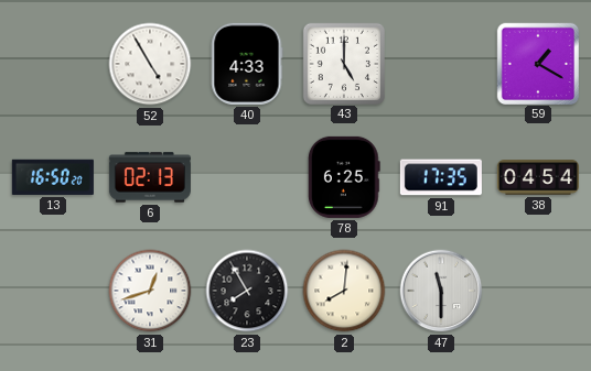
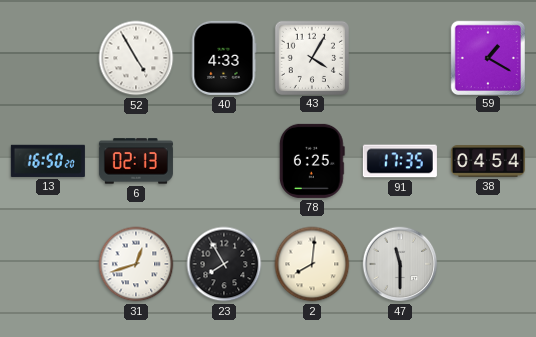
43: 5:00 -> 4:05
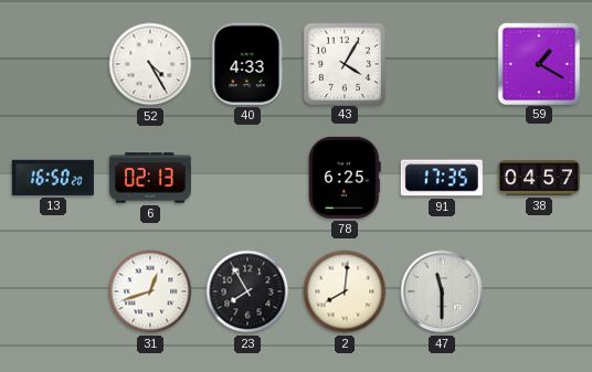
52: 4:55 -> 4:25
38: 04:54 -> 04:57
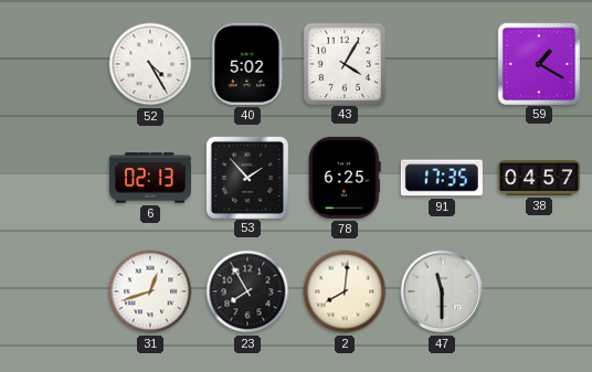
40: 4:33 -> 5:02
13: 16:50 -> none
53: none -> 1:53
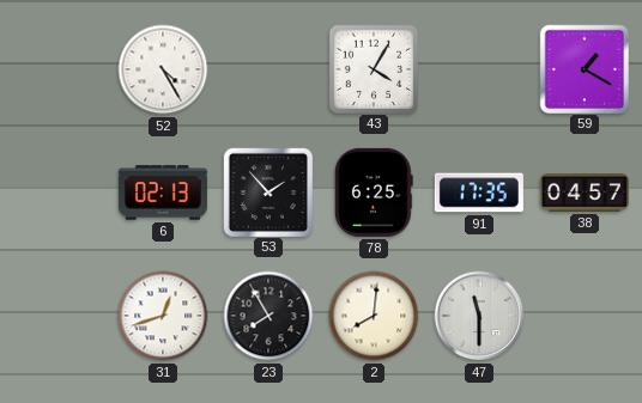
40: 5:02 -> none
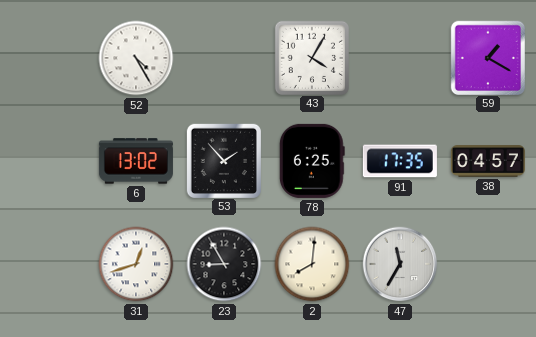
6: 02:13 -> 13:02
23: 7:55 -> 8:55
47: 11:30 -> 11:35
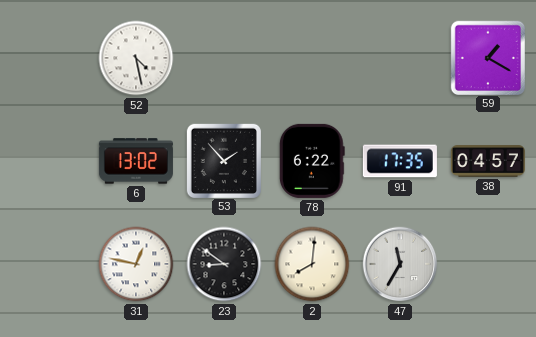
52: 4:25 -> 4:28
43: 4:05 -> none
78: 6:25 -> 6:22
31: 12:42 -> 12:47
23: 8:55 -> 8:51
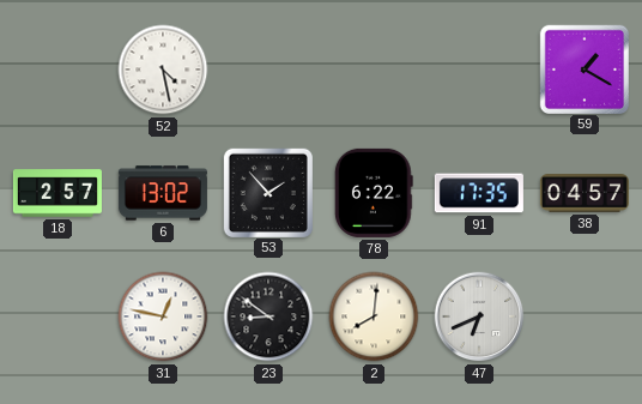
18: none -> 2:57
47: 11:35 -> 6:41
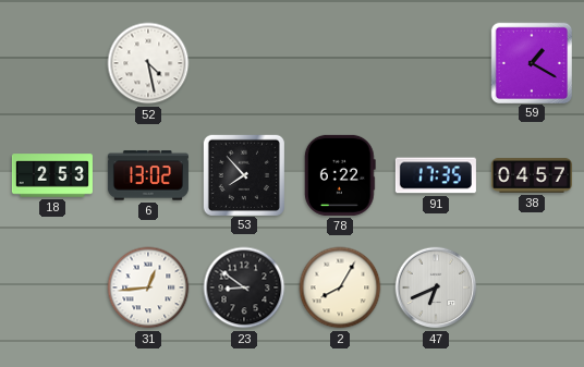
18: 2:57 -> 2:53
53: 1:53 -> 7:53
31: 12:47 -> 12:44
2: 8:01 -> 8:05
